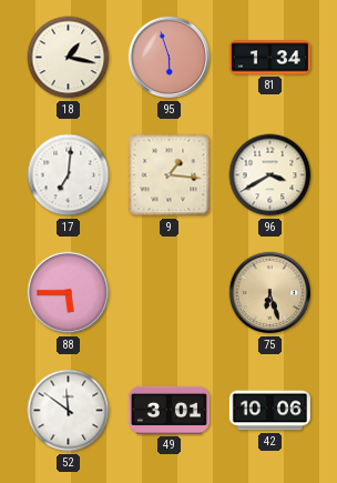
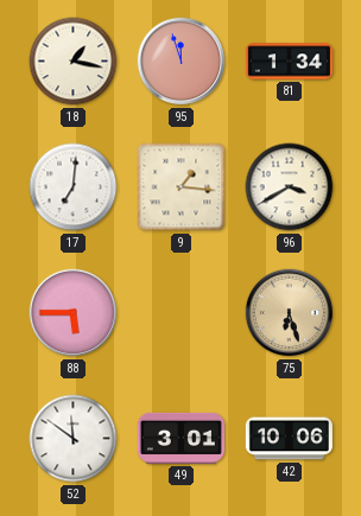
95: 5:57 -> 11:57
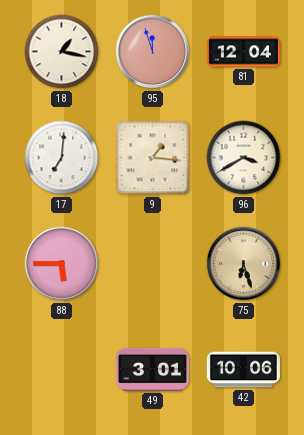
81: 1:34 -> 12:04
52: 11:51 -> none
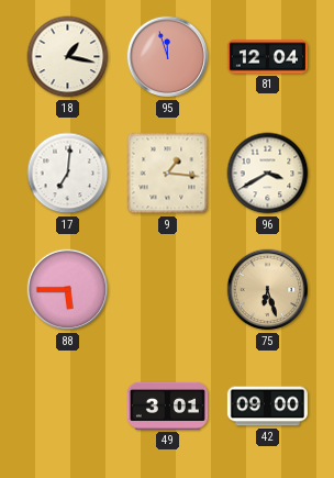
42: 10:06 -> 09:00
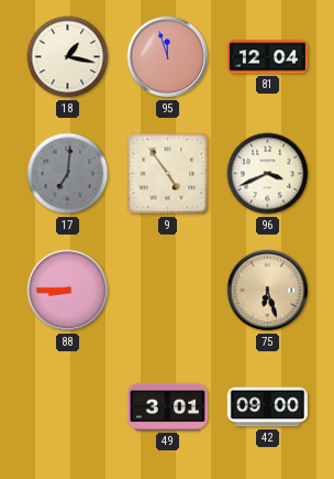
17 dial: white -> grey
9: 1:16 -> 4:54
96: 3:40 -> 3:41
88: 5:45 -> 8:45
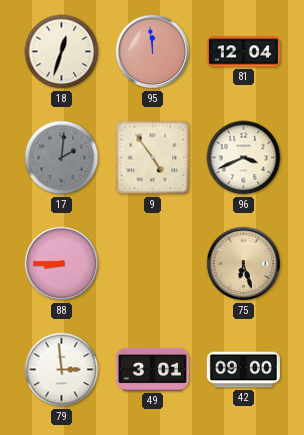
18: 1:17 -> 12:33
95: 11:57 -> 11:59
17: 7:01 -> 2:01
79: none -> 2:59
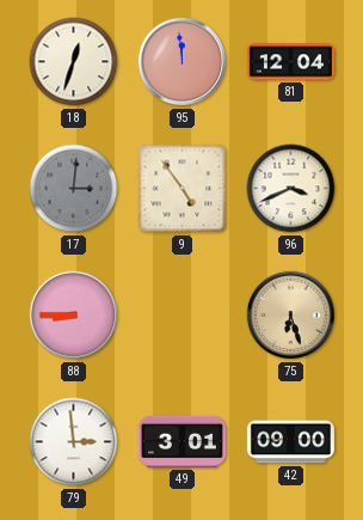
17: 2:01 -> 3:01
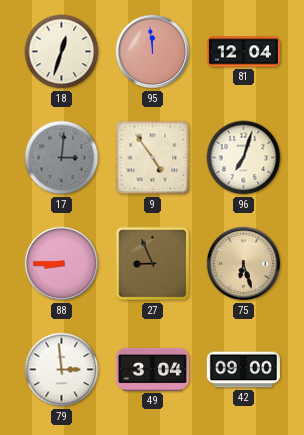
96: 3:41 -> 7:03
27: none -> 8:56
49: 3:01 -> 3:04
